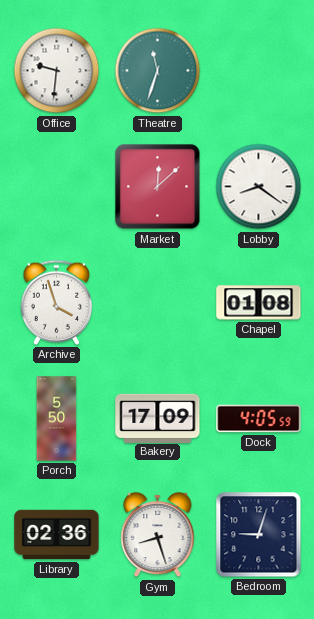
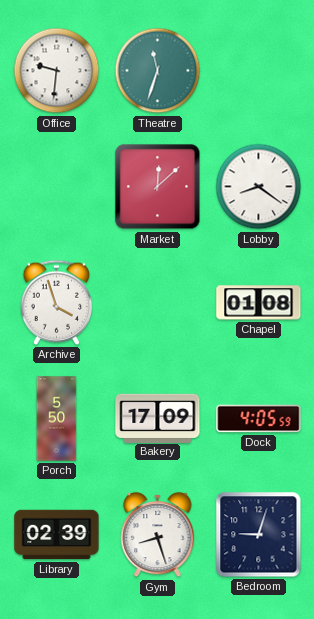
Library: 02:36 -> 02:39
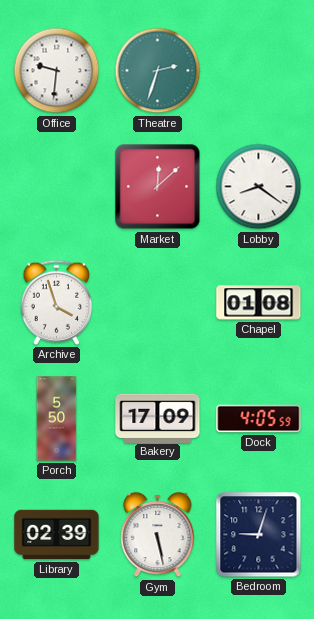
Theatre: 11:33 -> 2:33
Gym: 8:27 -> 5:28
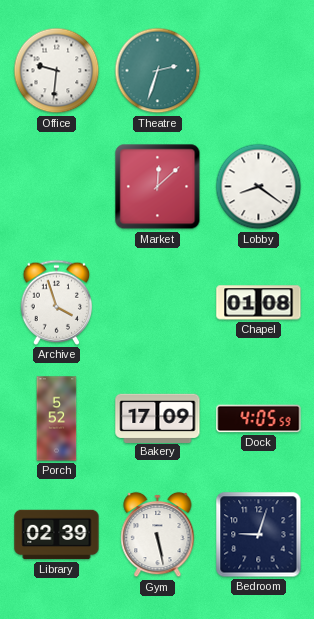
Porch: 5:50 -> 5:52
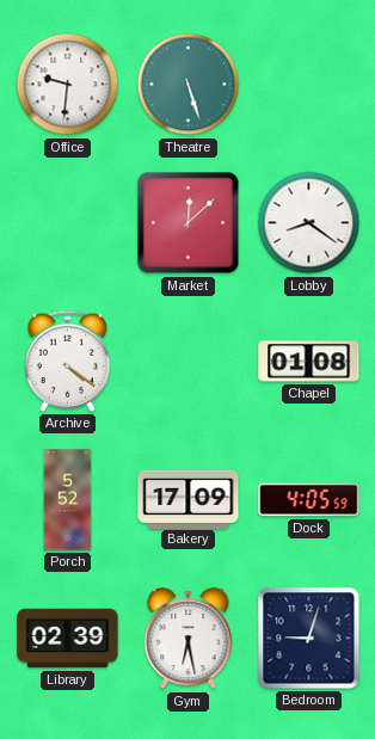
Theatre: 2:33 -> 5:27
Archive: 3:57 -> 4:21
Gym: 5:28 -> 6:28
